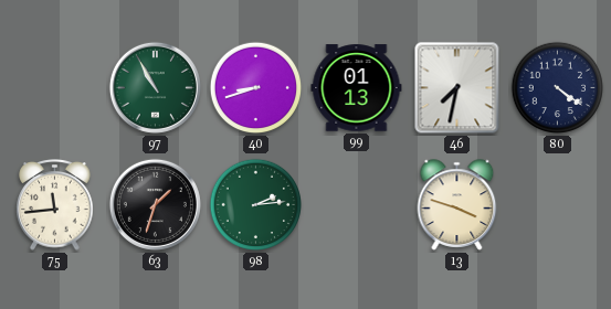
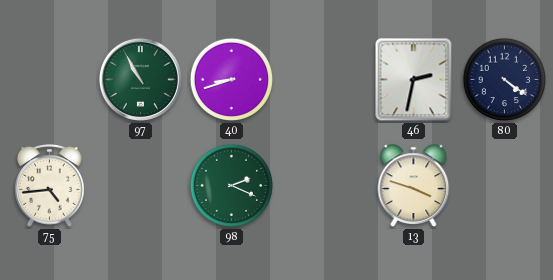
99: 01:13 -> none
46: 7:32 -> 2:32
75: 11:44 -> 4:44
63: 1:33 -> none
98: 2:14 -> 2:19
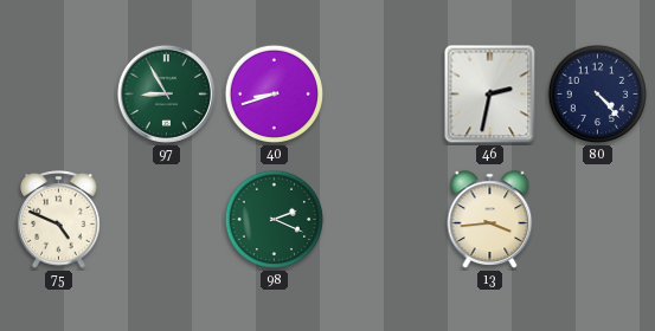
97: 10:55 -> 8:55
80: 4:21 -> 4:23
75: 4:44 -> 4:49
13: 3:48 -> 3:44
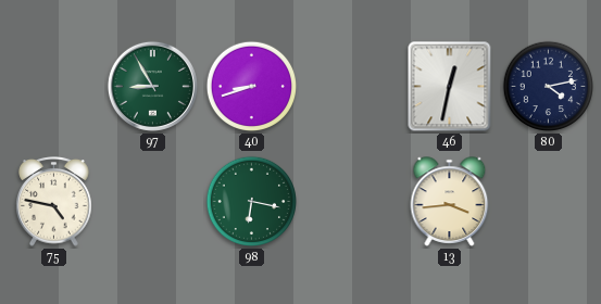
46: 2:32 -> 12:32
80: 4:23 -> 4:13
75: 4:49 -> 4:47
98: 2:19 -> 6:17
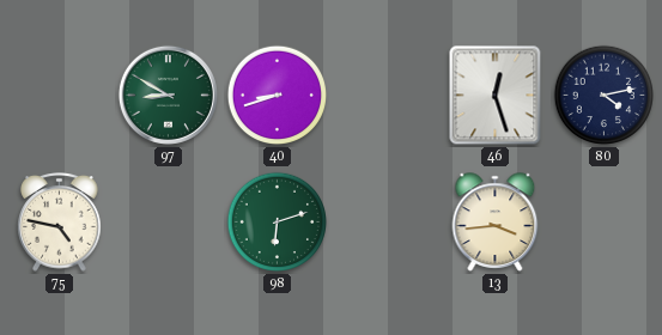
97: 8:55 -> 8:50
46: 12:32 -> 12:27
98: 6:17 -> 6:12
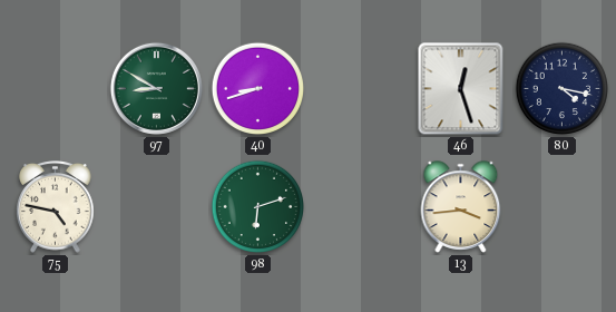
80: 4:13 -> 4:17
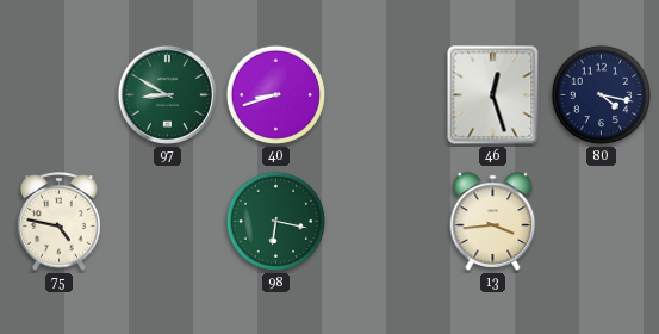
98: 6:12 -> 6:17
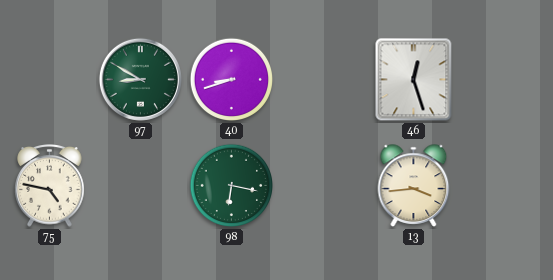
80: 4:17 -> none
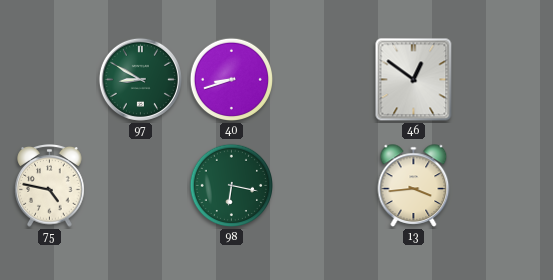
46: 12:27 -> 12:51
